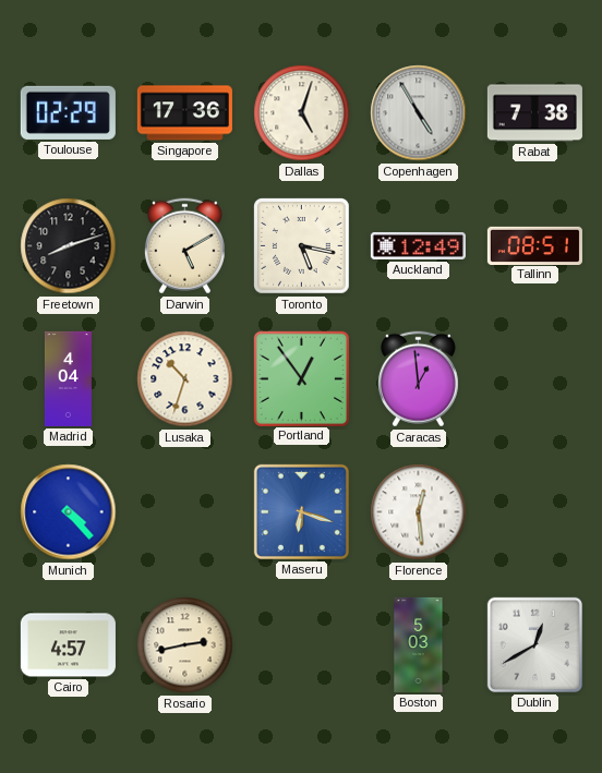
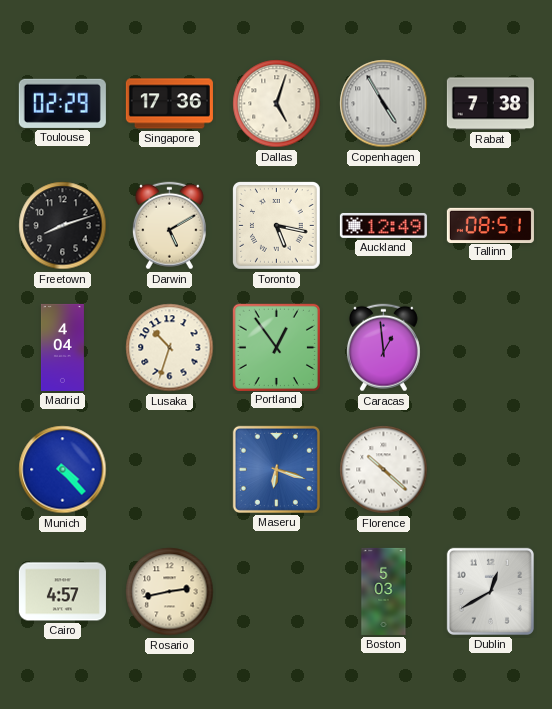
Florence: 12:29 -> 10:22
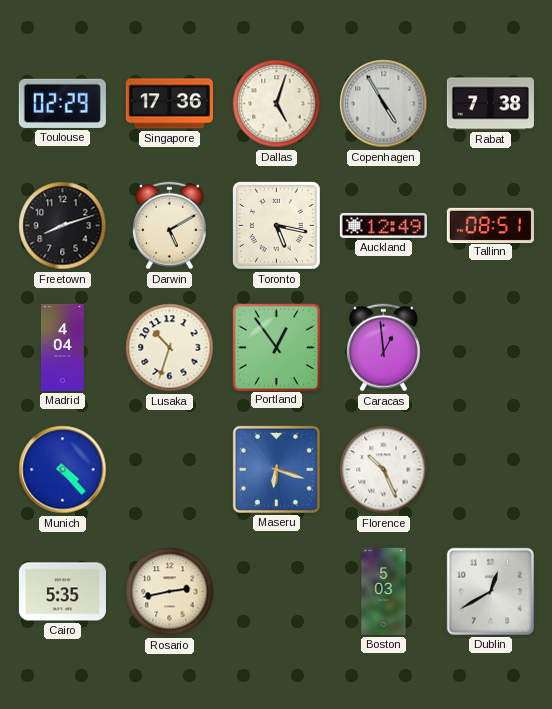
Florence: 10:22 -> 10:26
Cairo: 4:57 -> 5:35
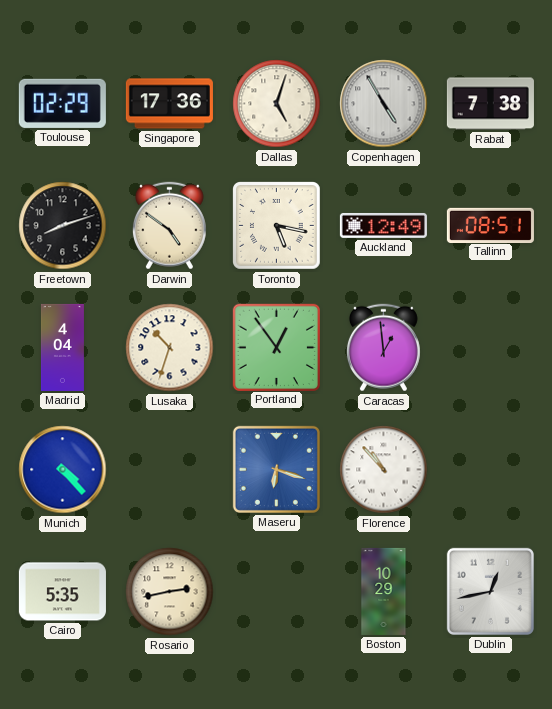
Darwin: 5:10 -> 4:51
Florence: 10:26 -> 10:53
Boston: 5:03 -> 10:29
Dublin: 12:40 -> 12:43
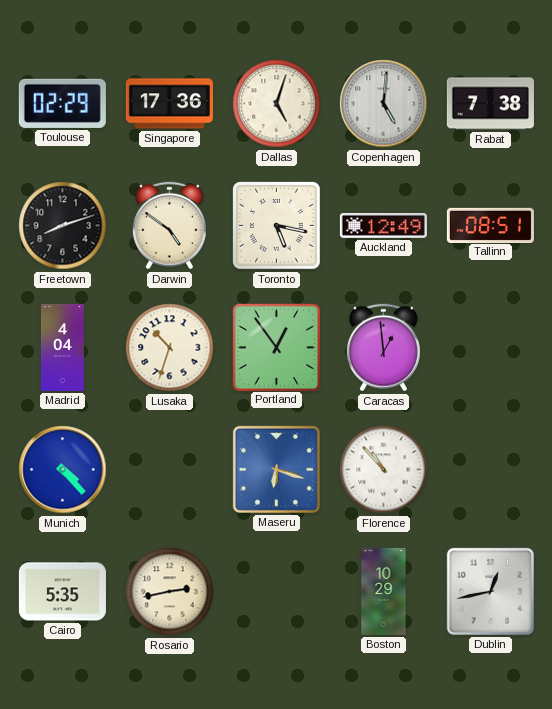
Copenhagen: 4:55 -> 5:01
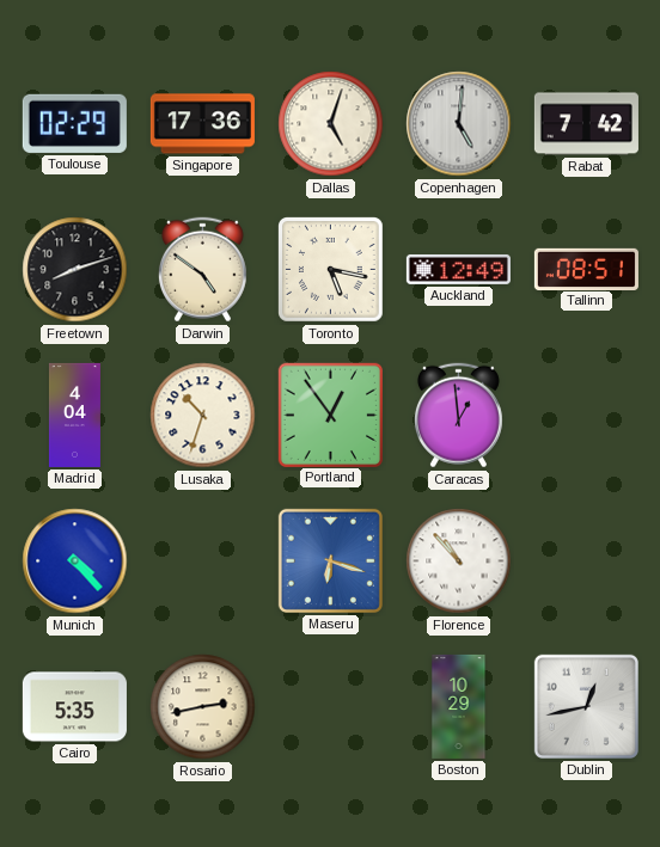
Rabat: 7:38 -> 7:42
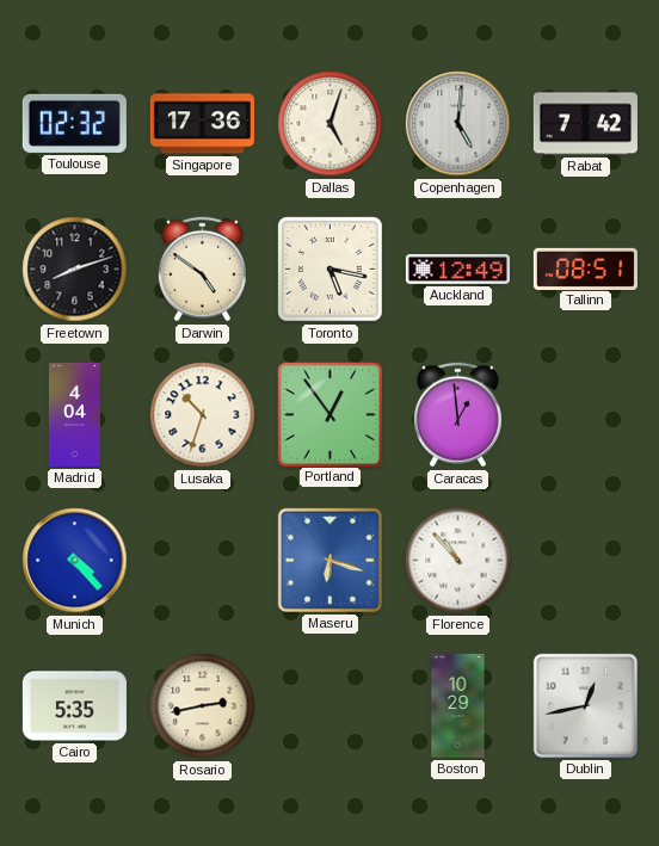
Toulouse: 02:29 -> 02:32
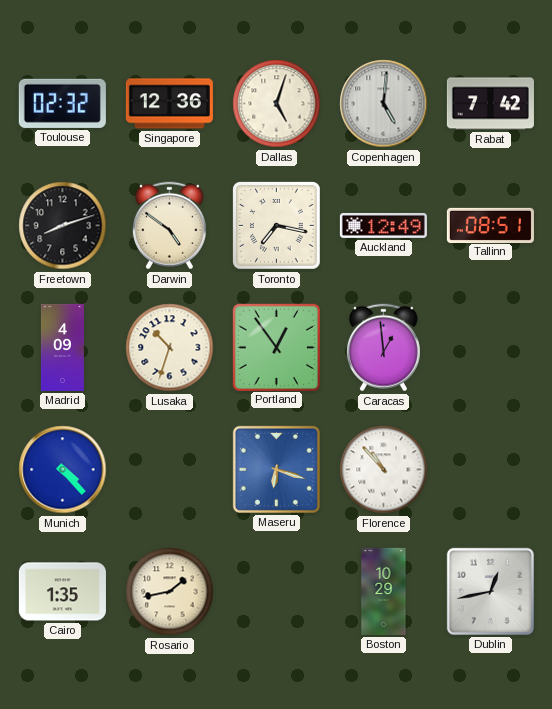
Singapore: 17:36 -> 12:36
Toronto: 5:17 -> 7:17
Madrid: 4:04 -> 4:09
Cairo: 5:35 -> 1:35
Rosario: 2:43 -> 1:43
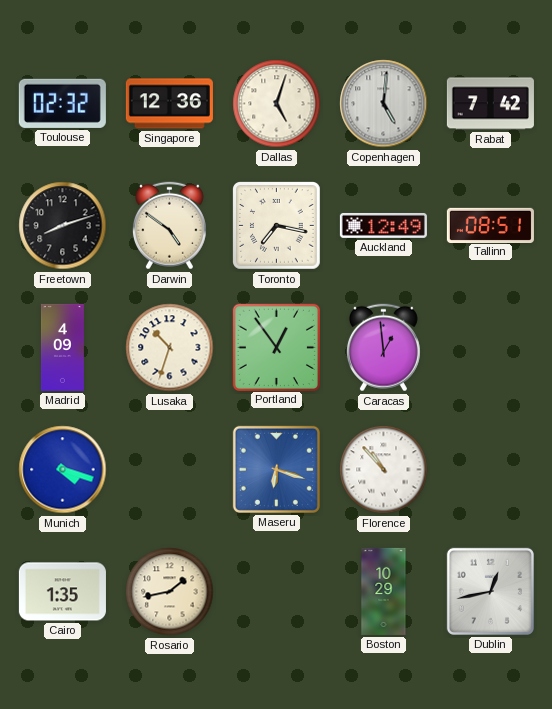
Munich: 4:23 -> 4:18
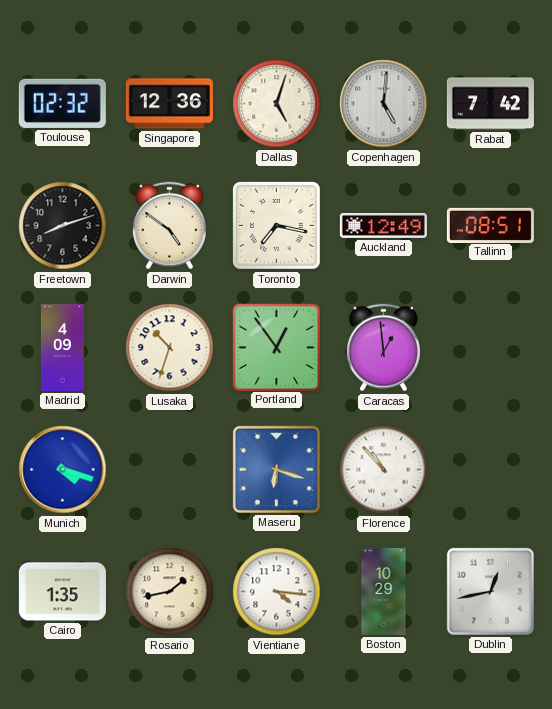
Vientiane: none -> 4:16
